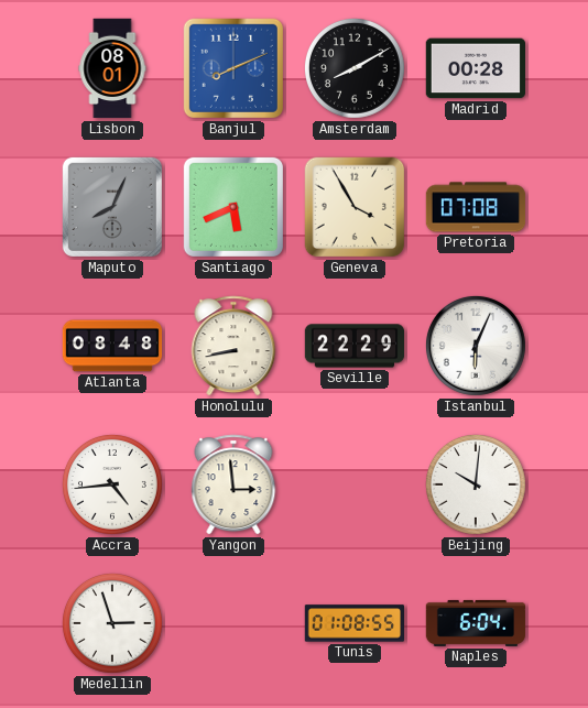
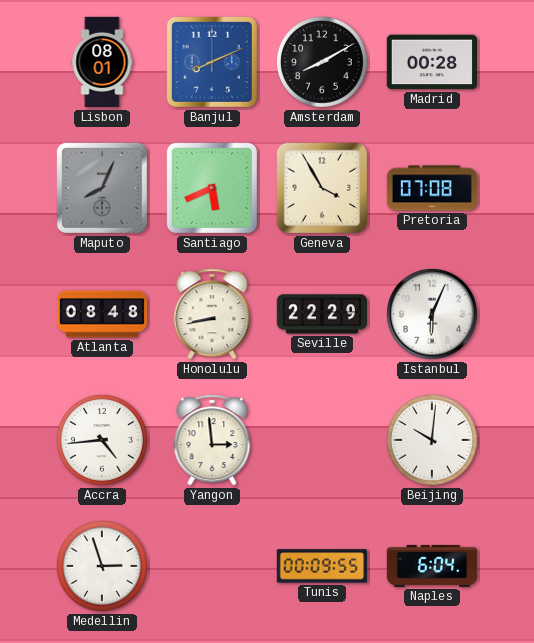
Tunis: 01:08 -> 00:09
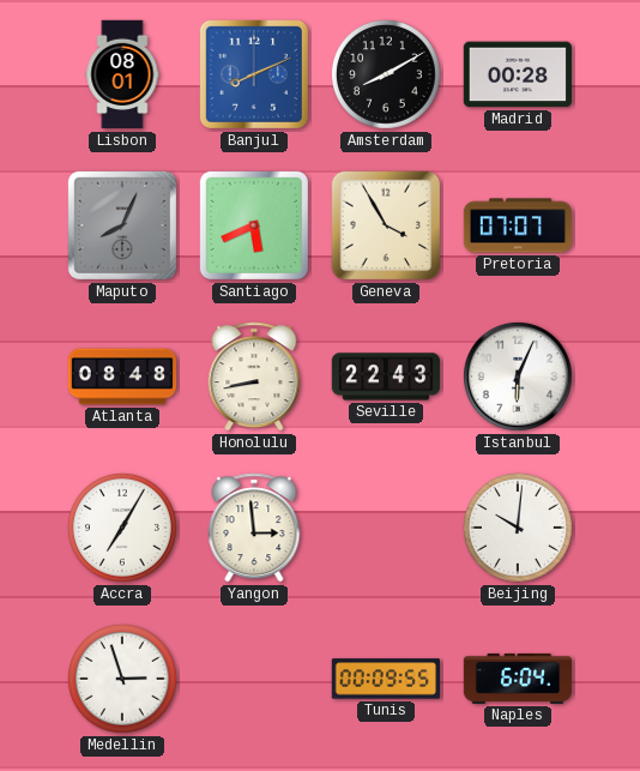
Pretoria: 07:08 -> 07:07
Seville: 22:29 -> 22:43
Accra: 4:44 -> 7:05
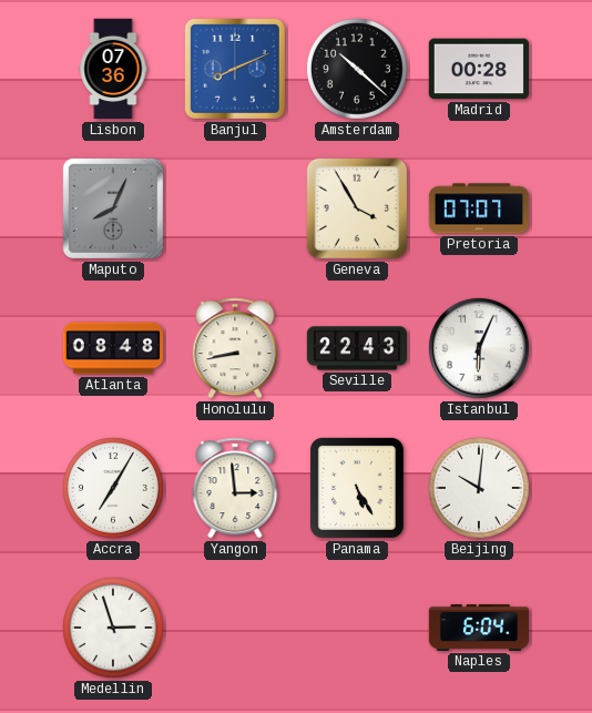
Lisbon: 08:01 -> 07:36
Amsterdam: 8:10 -> 10:22
Santiago: 5:41 -> none
Panama: none -> 5:25
Tunis: 00:09 -> none
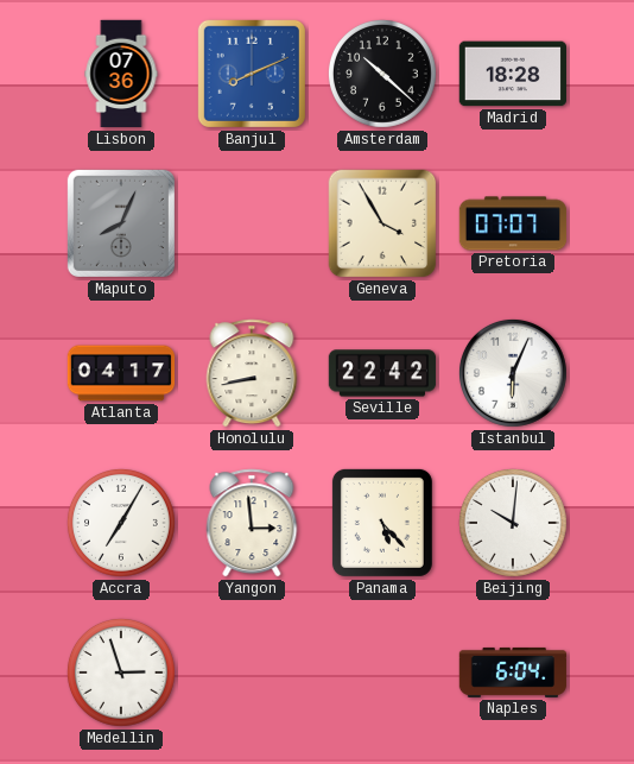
Madrid: 00:28 -> 18:28
Atlanta: 08:48 -> 04:17
Seville: 22:43 -> 22:42
Panama: 5:25 -> 5:23
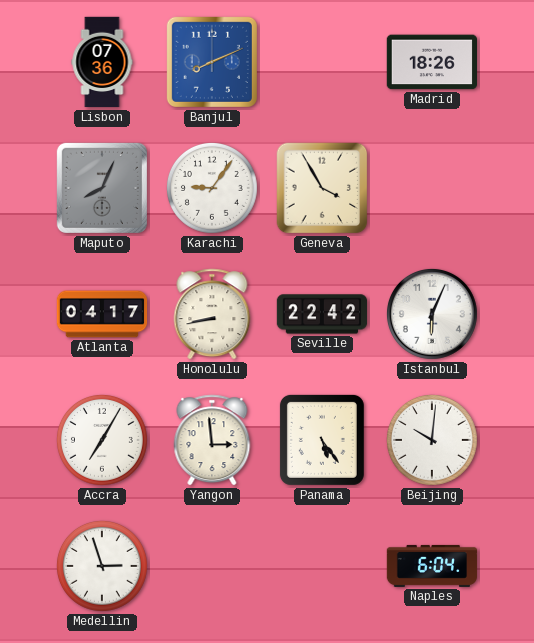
Amsterdam: 10:22 -> none
Madrid: 18:28 -> 18:26
Karachi: none -> 9:06
Pretoria: 07:07 -> none
Panama: 5:23 -> 5:24
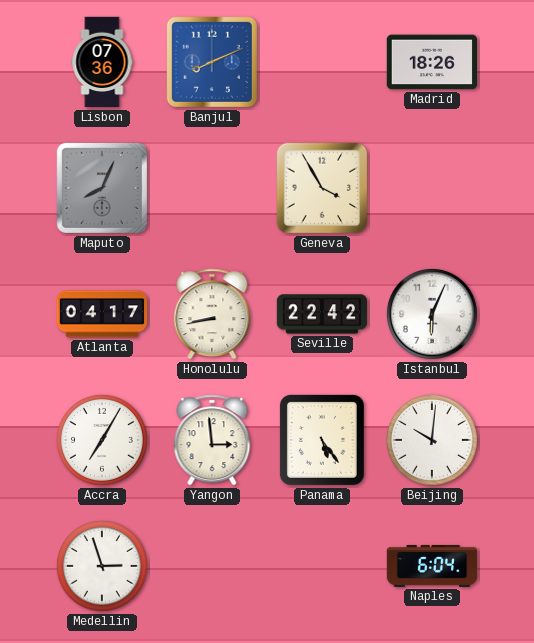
Karachi: 9:06 -> none
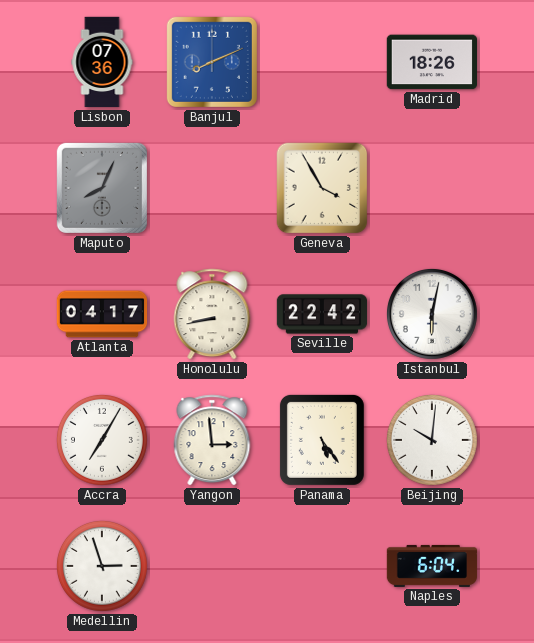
Istanbul: 6:04 -> 6:02
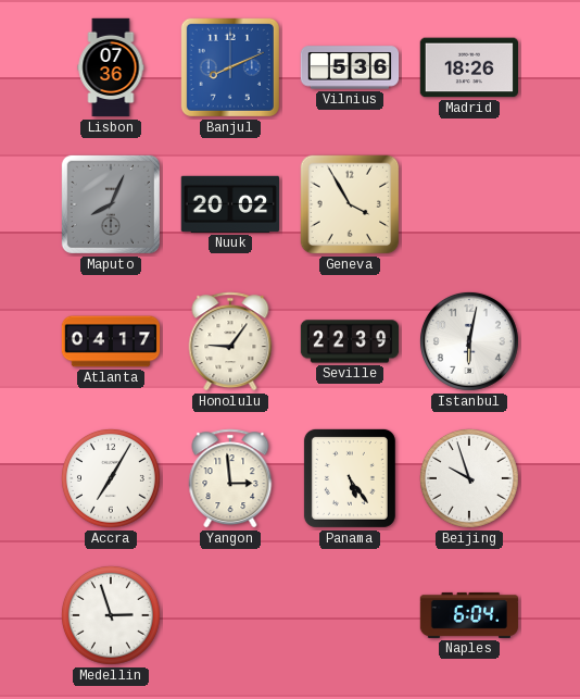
Vilnius: none -> 5:36
Nuuk: none -> 20:02
Honolulu: 8:43 -> 9:06
Seville: 22:42 -> 22:39
Beijing: 10:01 -> 9:57
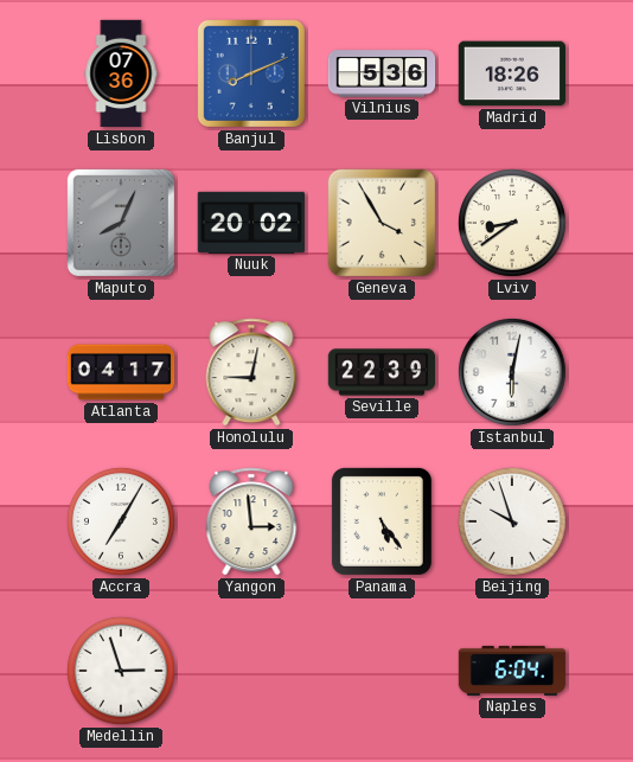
Lviv: none -> 8:39
Honolulu: 9:06 -> 9:02
